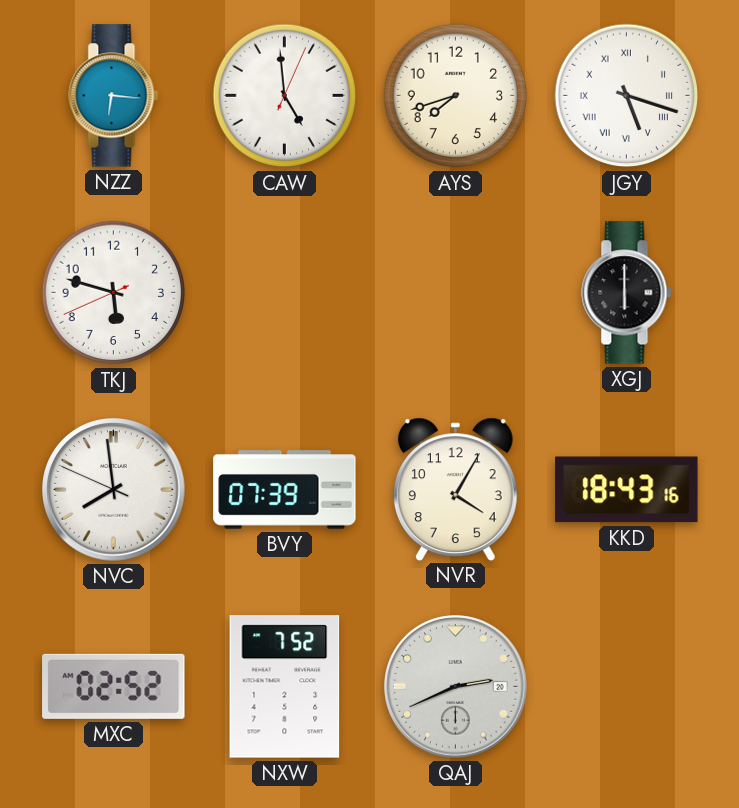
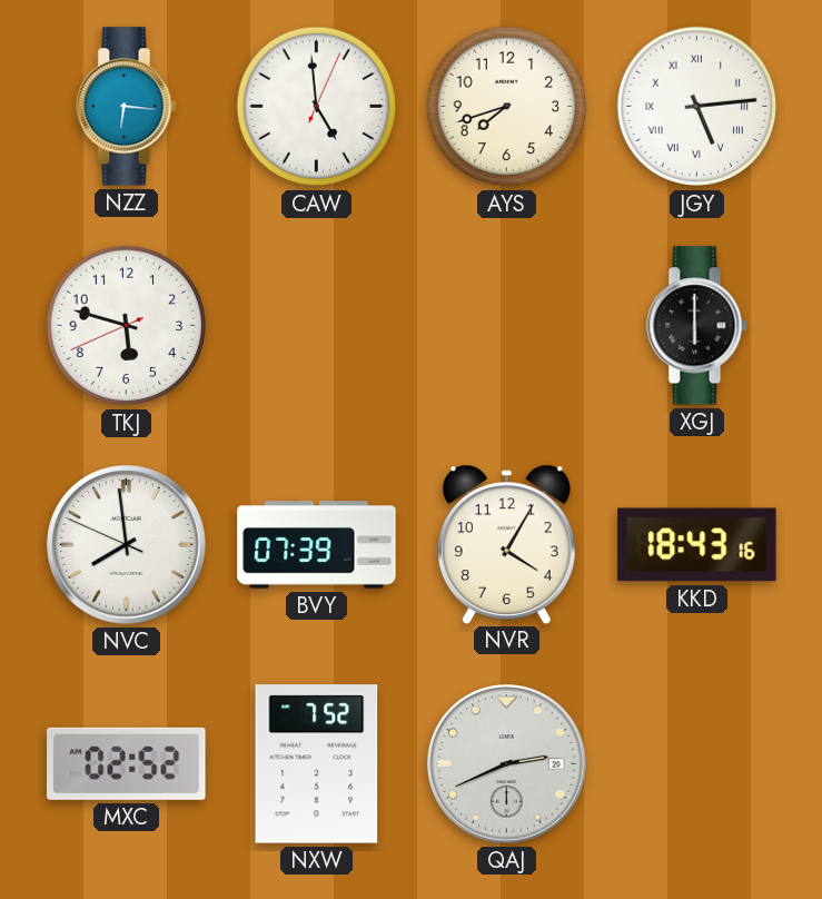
JGY: 5:18 -> 5:14
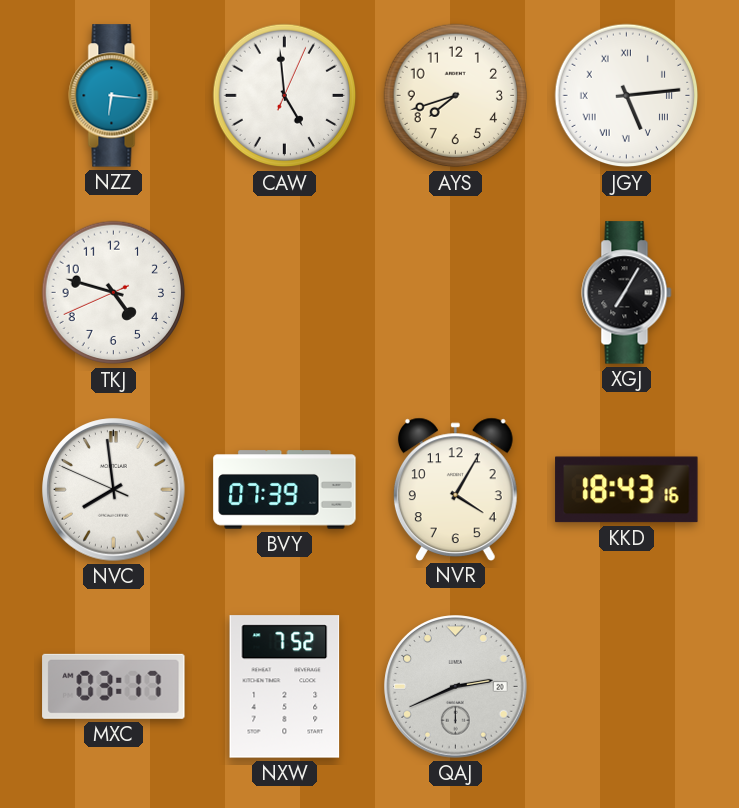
TKJ: 5:47 -> 4:47
XGJ: 6:00 -> 7:05
MXC: 02:52 -> 03:17
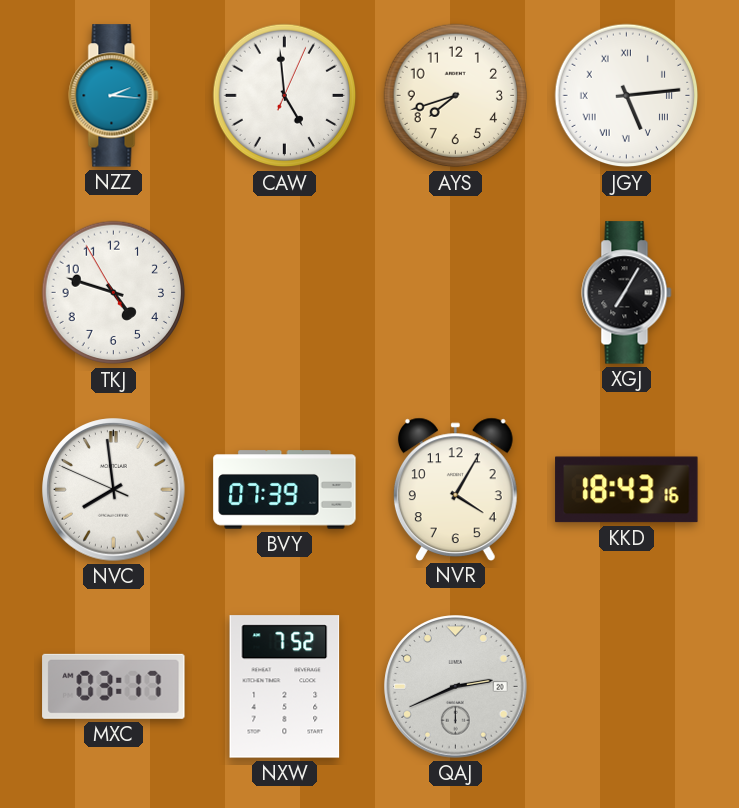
NZZ: 6:16 -> 2:16
TKJ: 4:47:41 -> 4:47:55
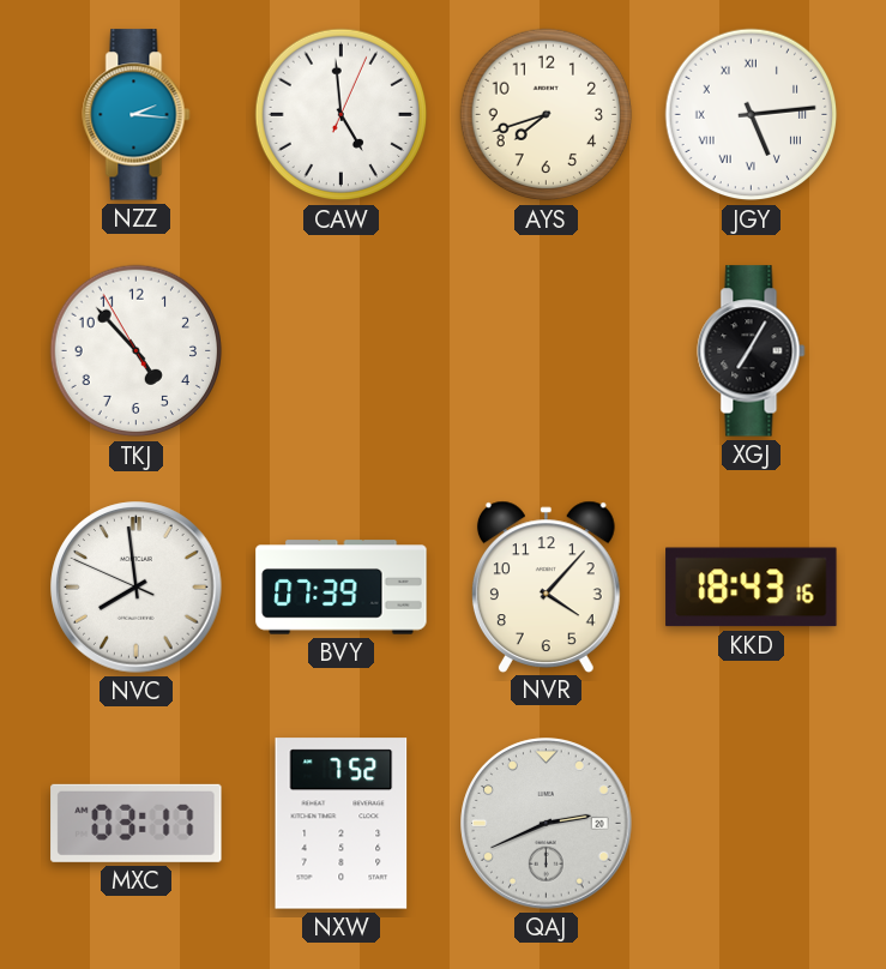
TKJ: 4:47 -> 4:52
NVR: 4:05 -> 4:07
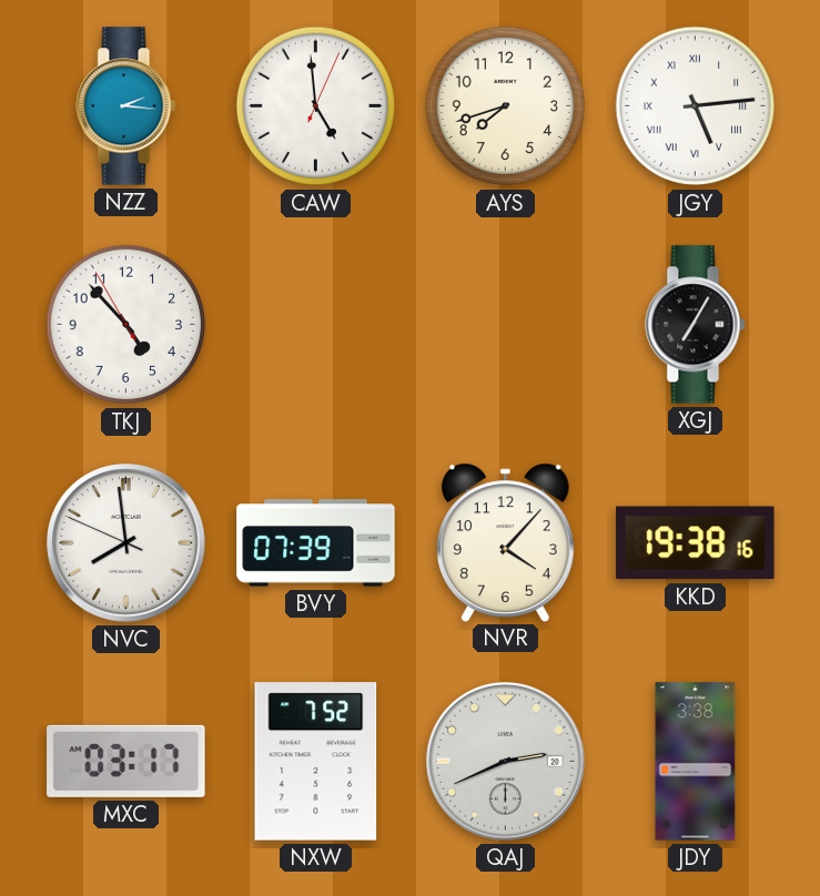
KKD: 18:43 -> 19:38
JDY: none -> 3:38
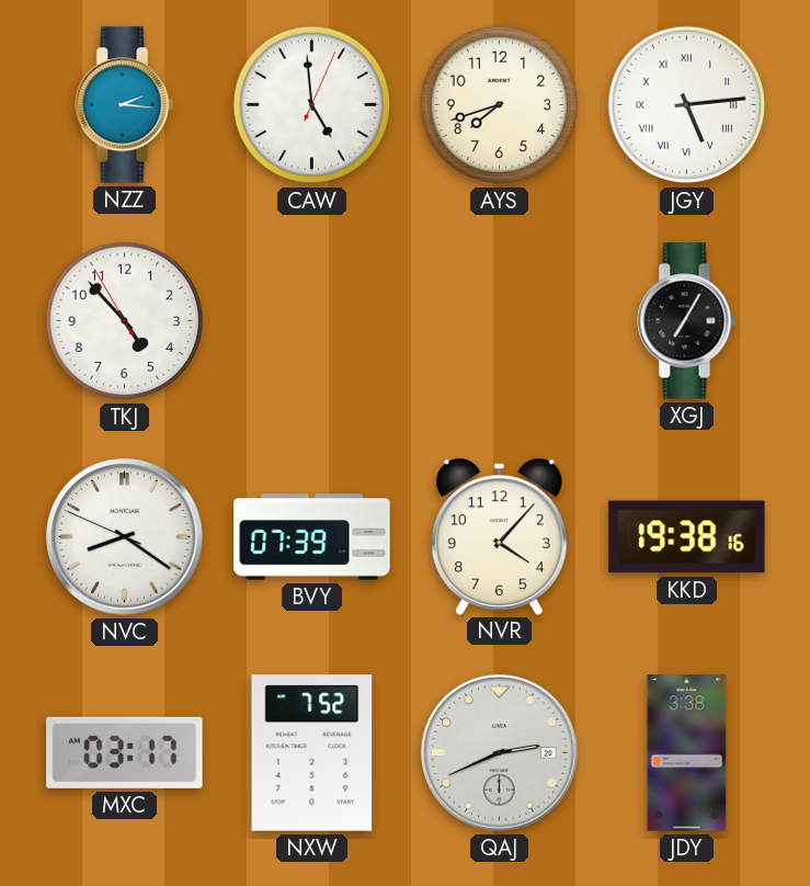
NVC: 7:58 -> 8:20
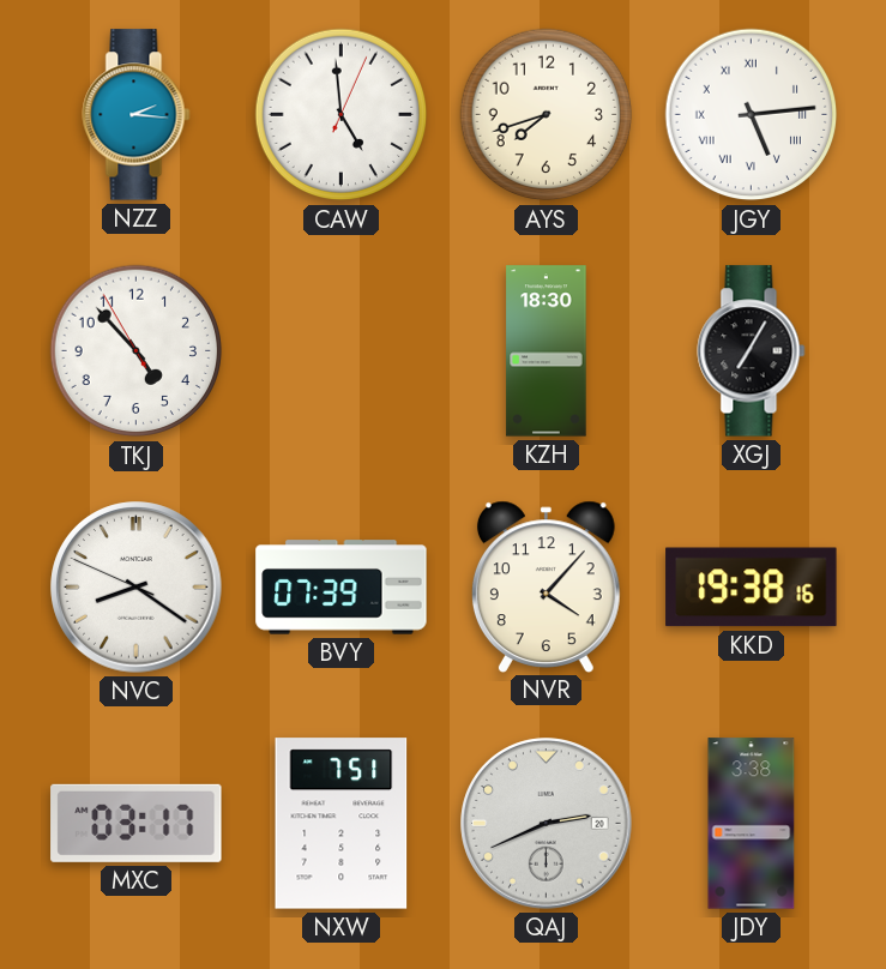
KZH: none -> 18:30
NXW: 7:52 -> 7:51
